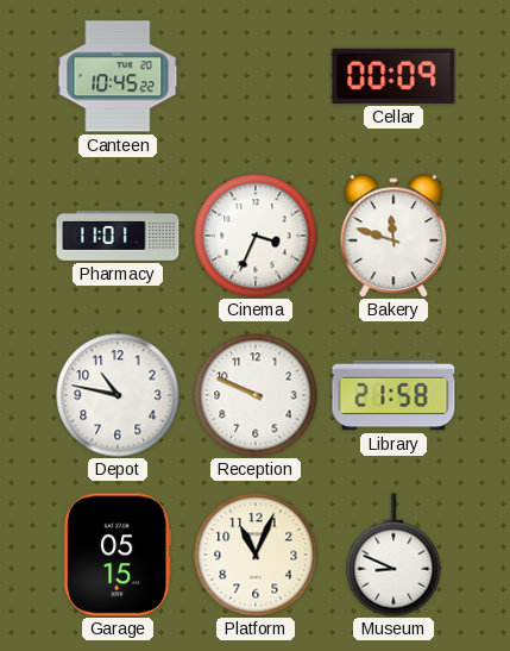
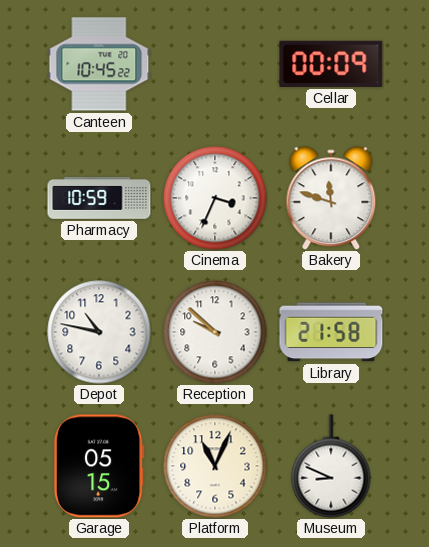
Pharmacy: 11:01 -> 10:59
Reception: 9:49 -> 9:52
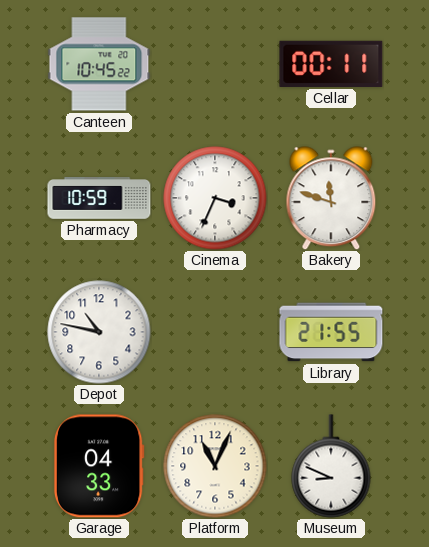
Cellar: 00:09 -> 00:11
Reception: 9:52 -> none
Library: 21:58 -> 21:55
Garage: 05:15 -> 04:33
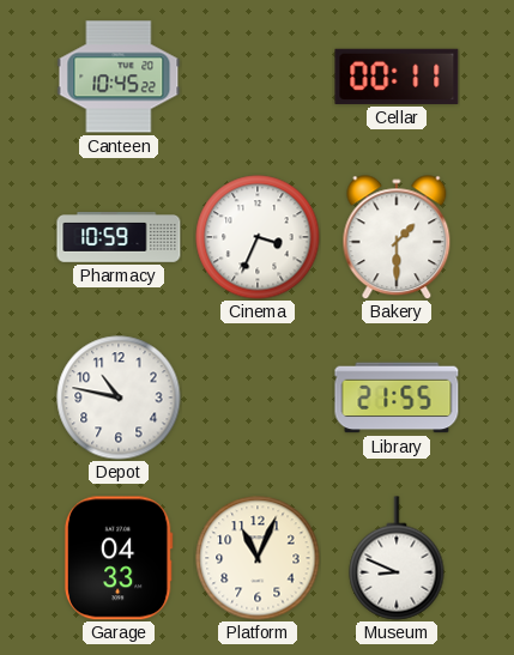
Bakery: 11:48 -> 1:30
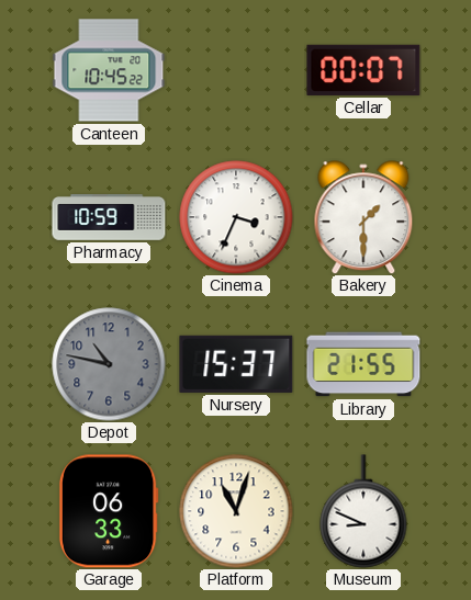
Cellar: 00:11 -> 00:07
Depot dial: white -> grey
Nursery: none -> 15:37
Garage: 04:33 -> 06:33
Platform: 11:04 -> 11:03
